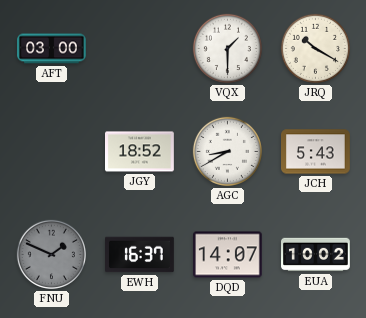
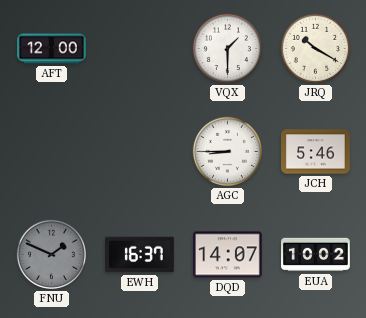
AFT: 03:00 -> 12:00
JGY: 18:52 -> none
AGC: 8:40 -> 8:45
JCH: 5:43 -> 5:46
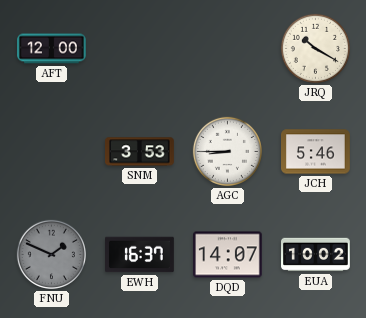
VQX: 1:30 -> none
SNM: none -> 3:53
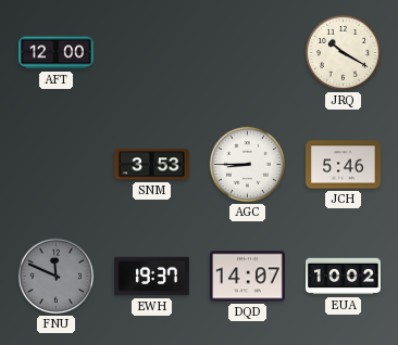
FNU: 1:49 -> 11:49
EWH: 16:37 -> 19:37
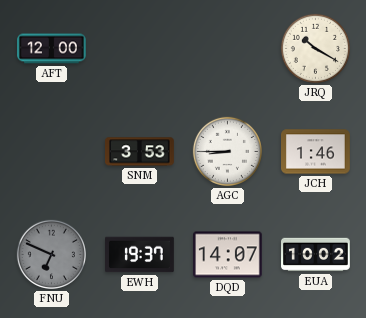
JCH: 5:46 -> 1:46
FNU: 11:49 -> 6:49
